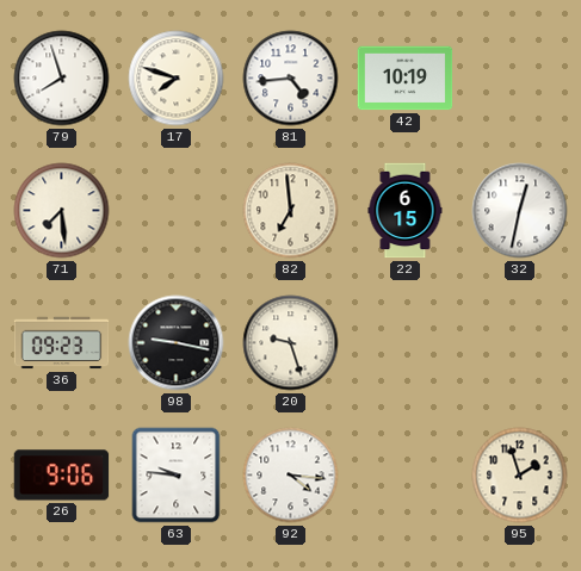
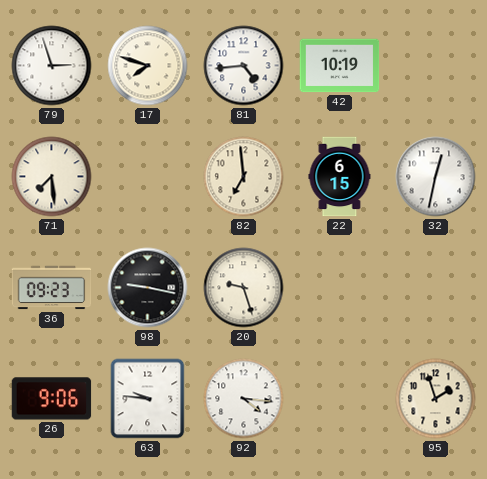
79: 7:57 -> 2:57
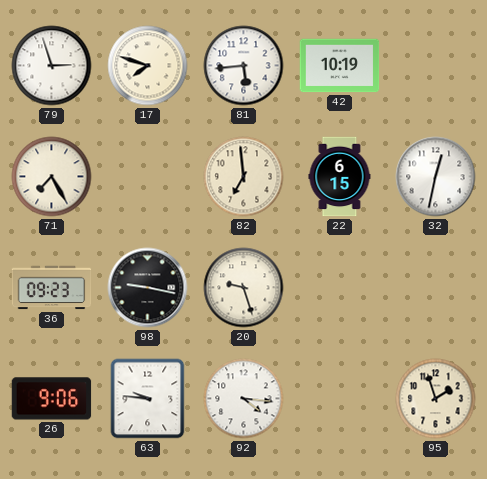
81: 4:44 -> 5:44
71: 7:29 -> 7:25
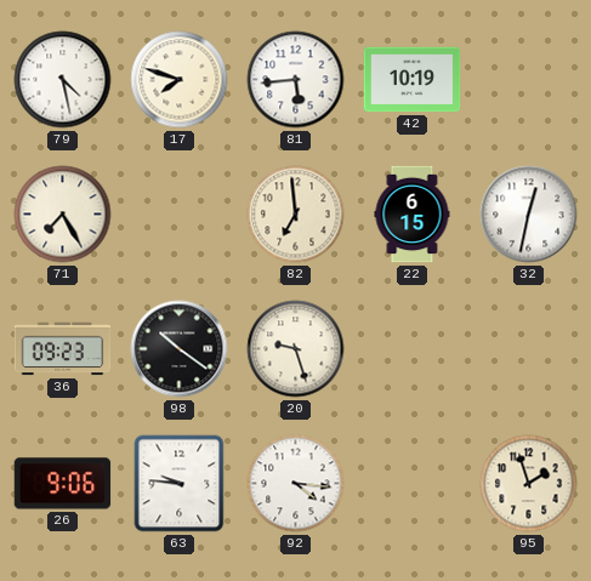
79: 2:57 -> 4:28
98: 9:17 -> 10:21
